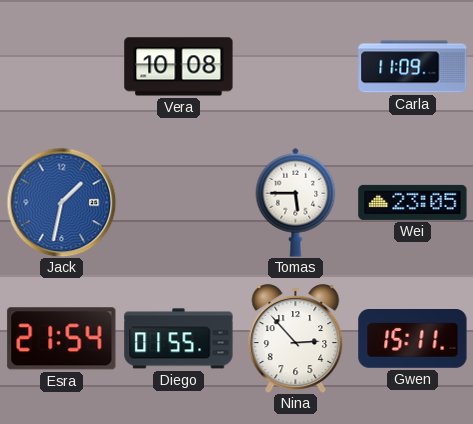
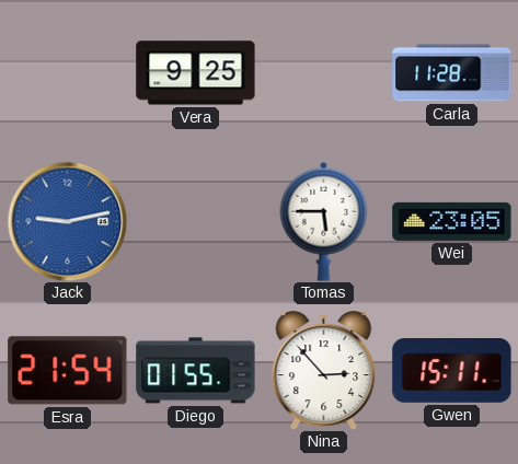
Vera: 10:08 -> 9:25
Carla: 11:09 -> 11:28
Jack: 1:32 -> 9:13
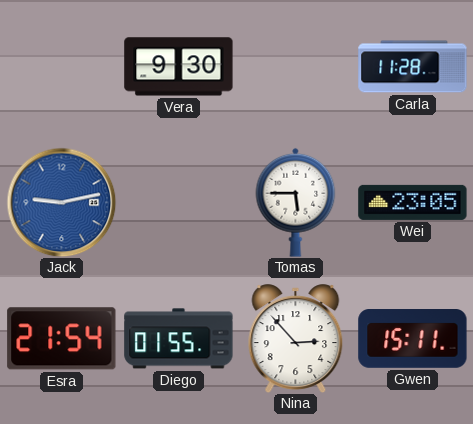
Vera: 9:25 -> 9:30
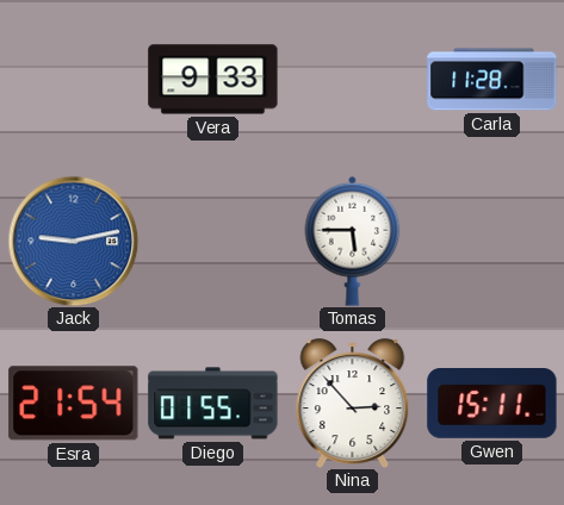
Vera: 9:30 -> 9:33
Wei: 23:05 -> none
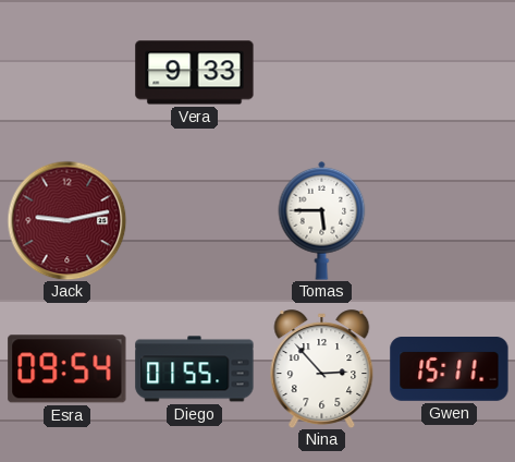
Carla: 11:28 -> none
Jack dial: blue -> burgundy
Esra: 21:54 -> 09:54
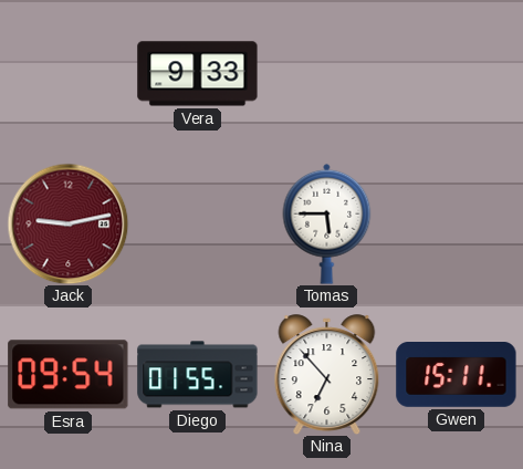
Nina: 2:53 -> 6:53
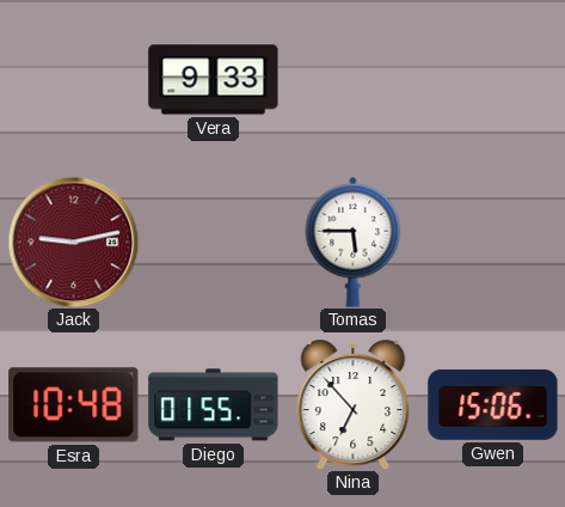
Esra: 09:54 -> 10:48
Gwen: 15:11 -> 15:06
